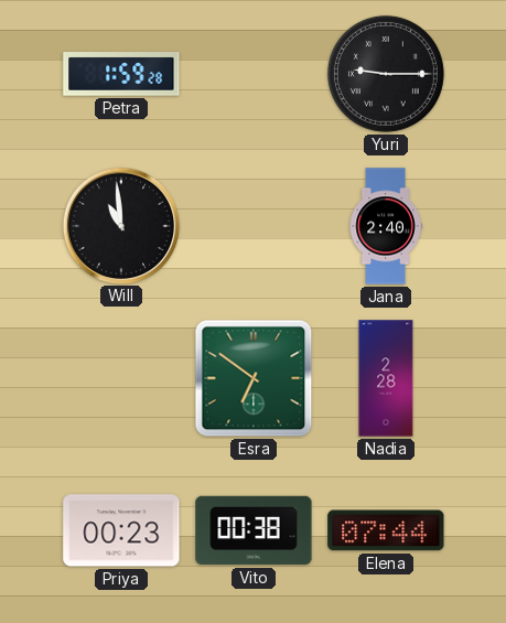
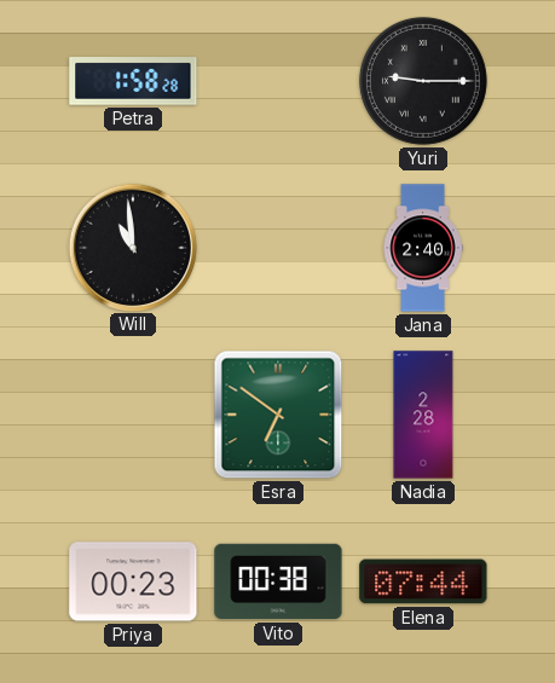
Petra: 1:59 -> 1:58
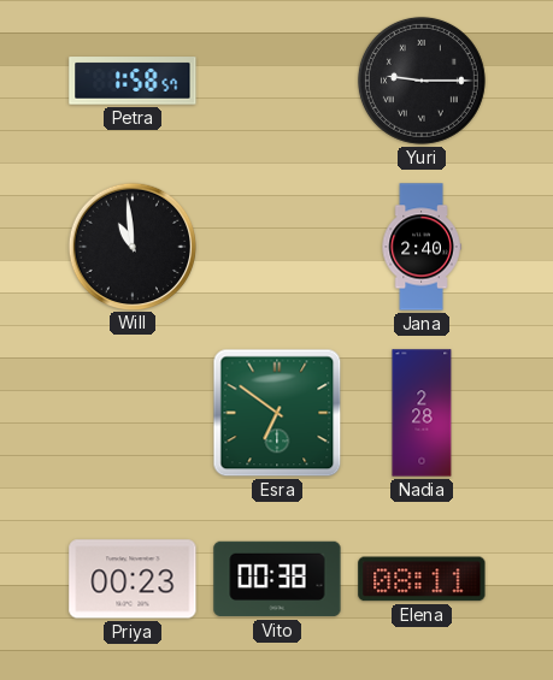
Petra: 1:58:28 -> 1:58:57
Elena: 07:44 -> 08:11
